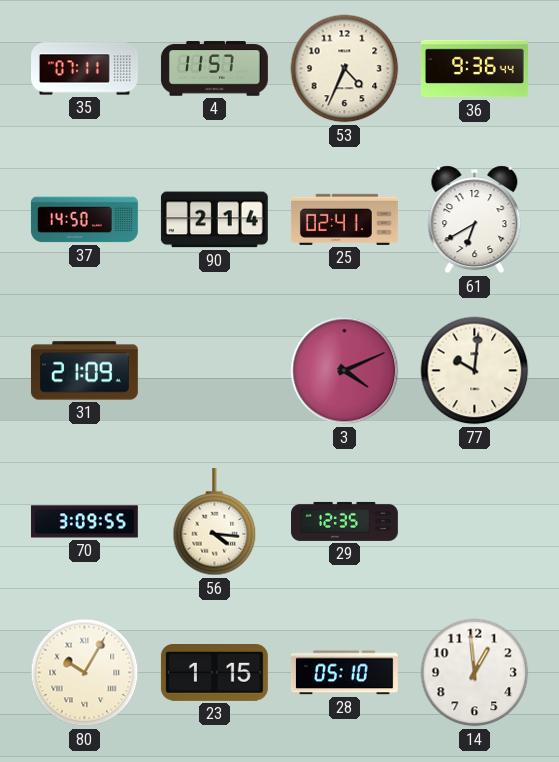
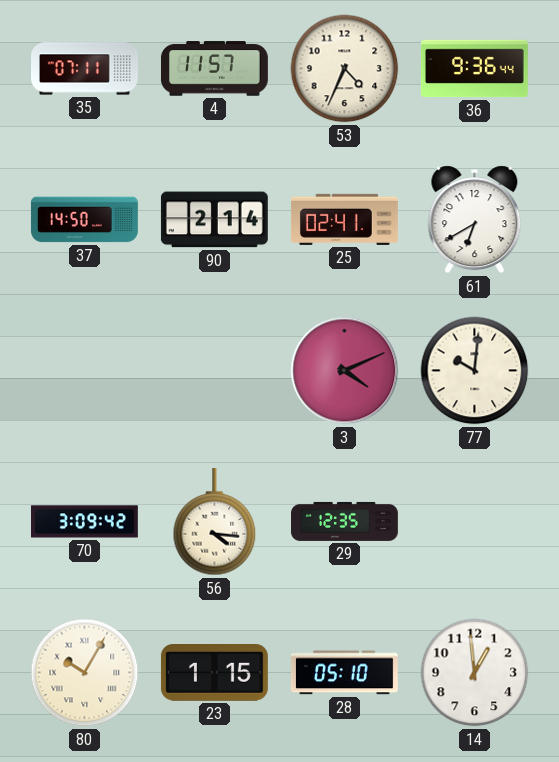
31: 21:09 -> none
70: 3:09:55 -> 3:09:42
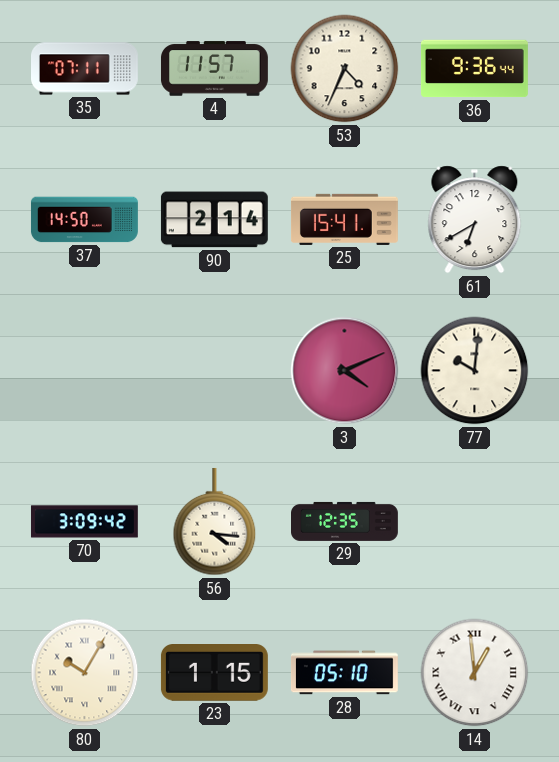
25: 02:41 -> 15:41
14 numerals: Arabic -> Roman
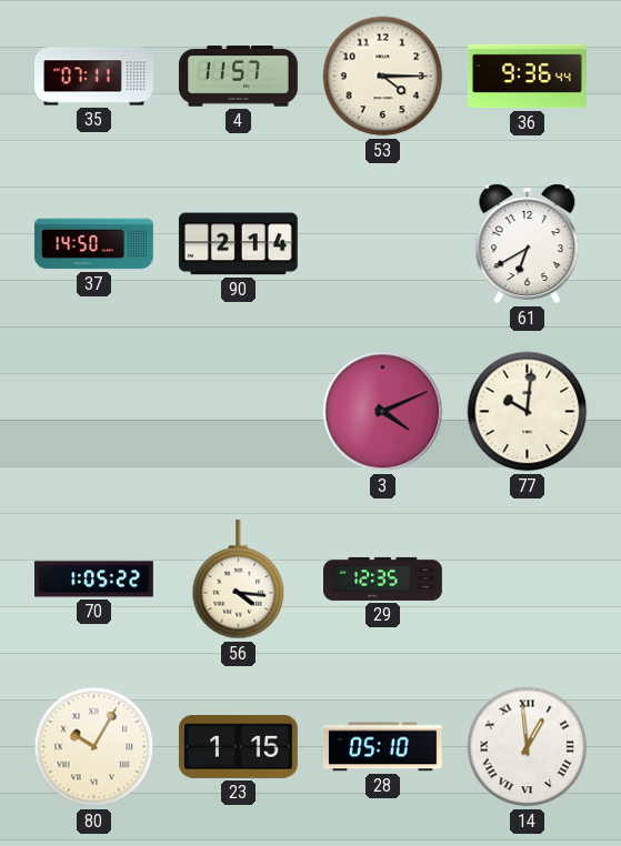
53: 4:34 -> 4:15
25: 15:41 -> none
70: 3:09 -> 1:05
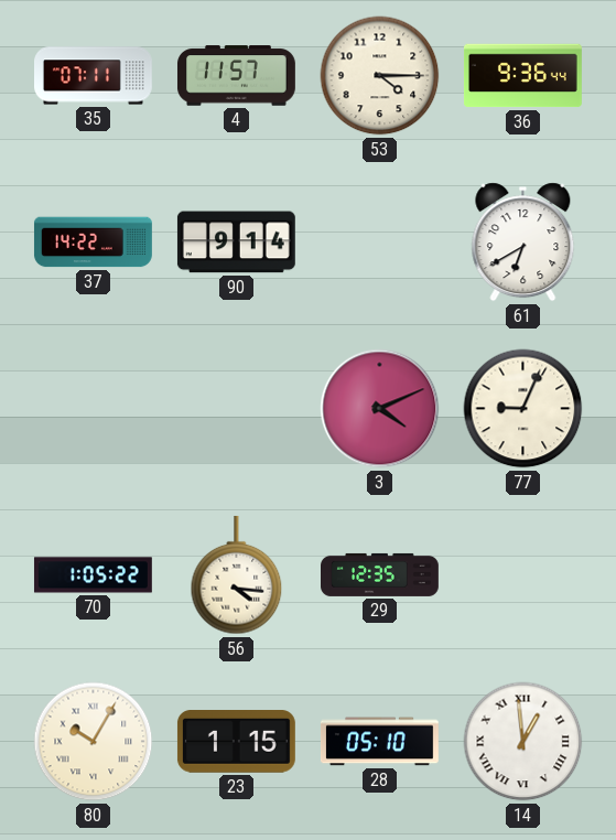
37: 14:50 -> 14:22
90: 2:14 -> 9:14
77: 10:01 -> 9:04
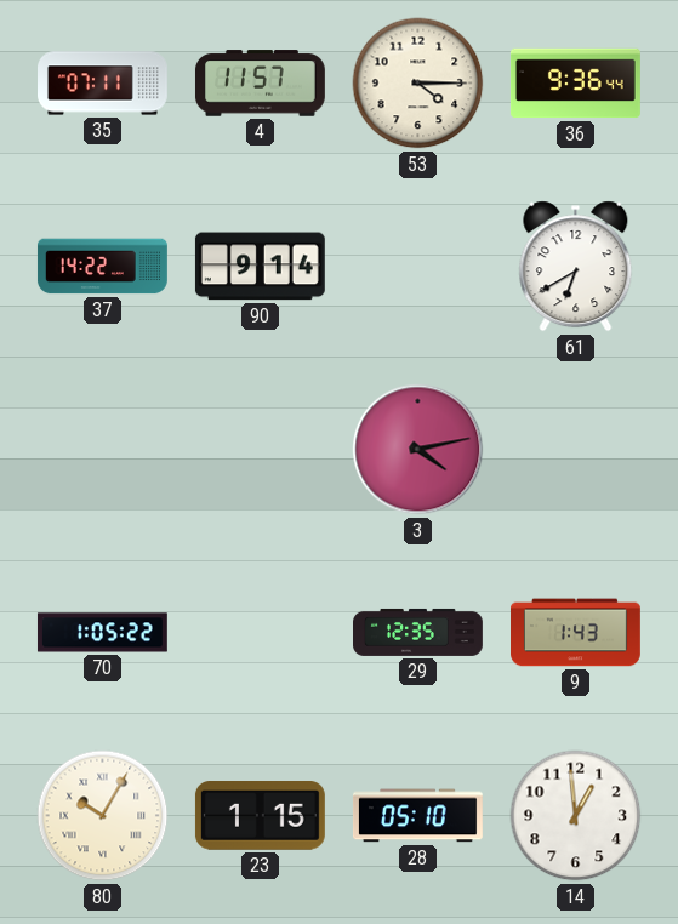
3: 4:11 -> 4:13
77: 9:04 -> none
56: 4:16 -> none
9: none -> 1:43
14 numerals: Roman -> Arabic
